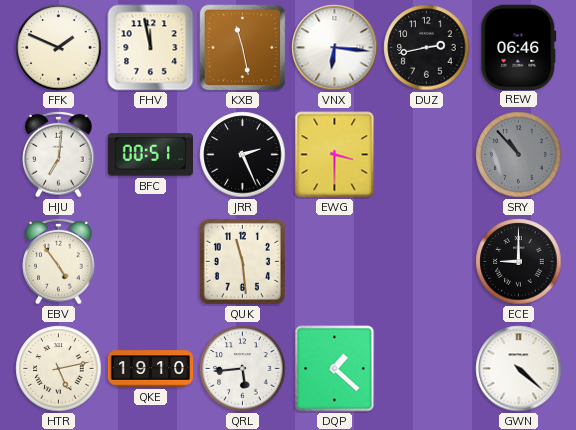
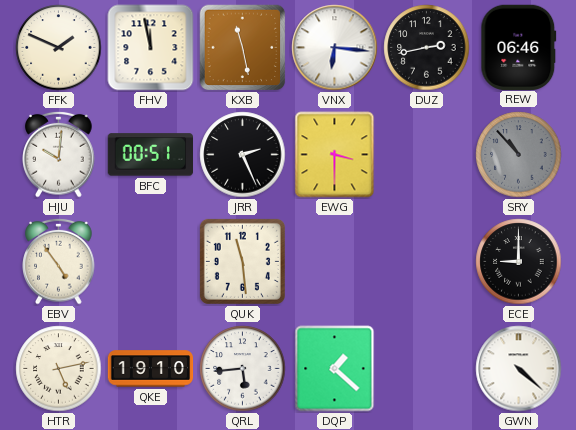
HJU: 7:01 -> 10:01
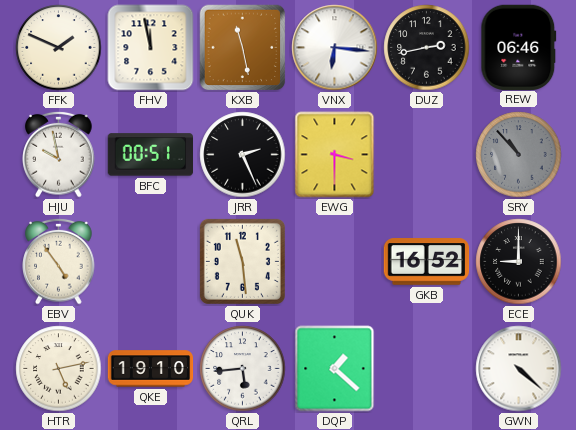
HJU: 10:01 -> 9:58
GKB: none -> 16:52
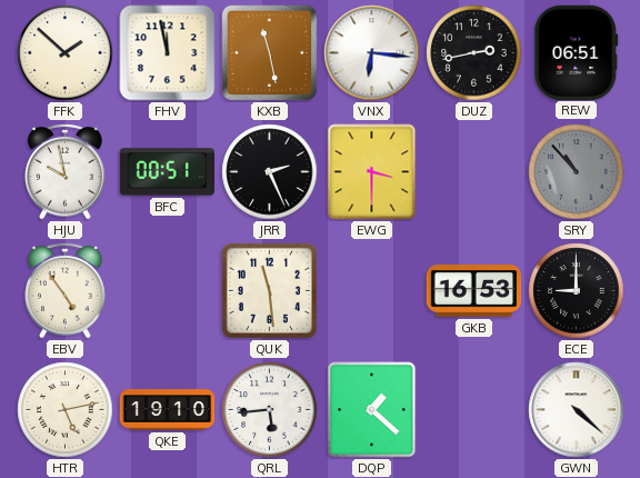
FFK: 1:49 -> 1:52
REW: 06:46 -> 06:51
GKB: 16:52 -> 16:53
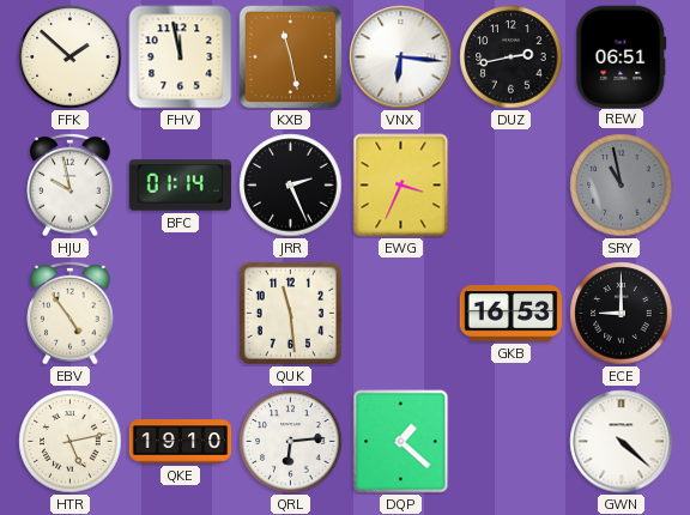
BFC: 00:51 -> 01:14
EWG: 3:30 -> 3:34
SRY: 10:53 -> 10:58
QRL: 5:44 -> 6:14
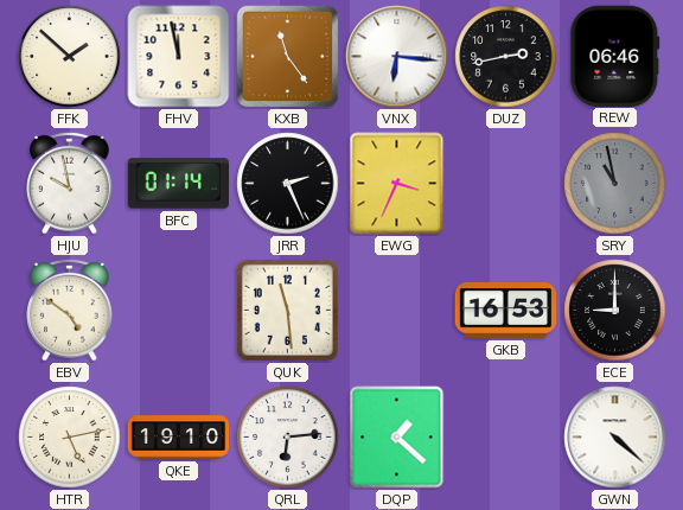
KXB: 11:28 -> 11:24
REW: 06:51 -> 06:46
EBV: 4:54 -> 4:51
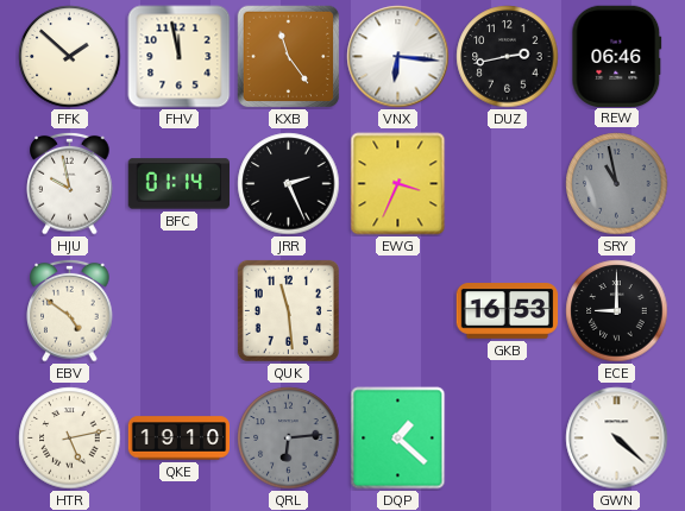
QRL dial: white -> grey
